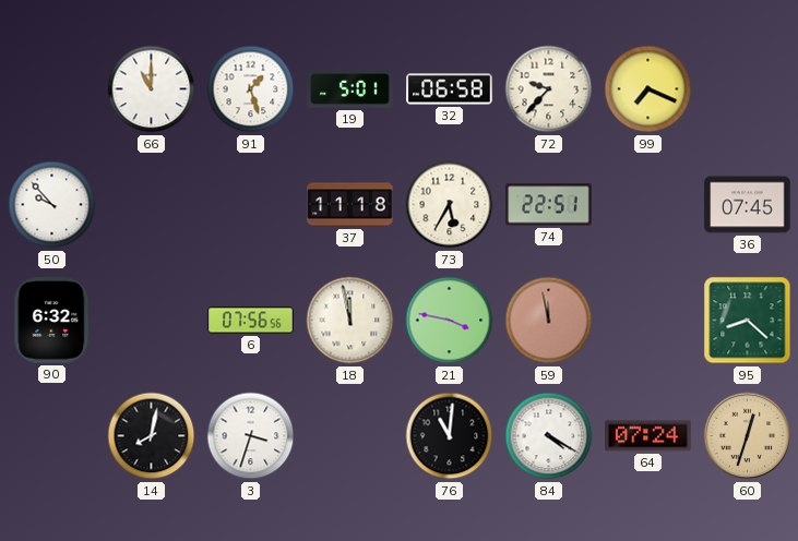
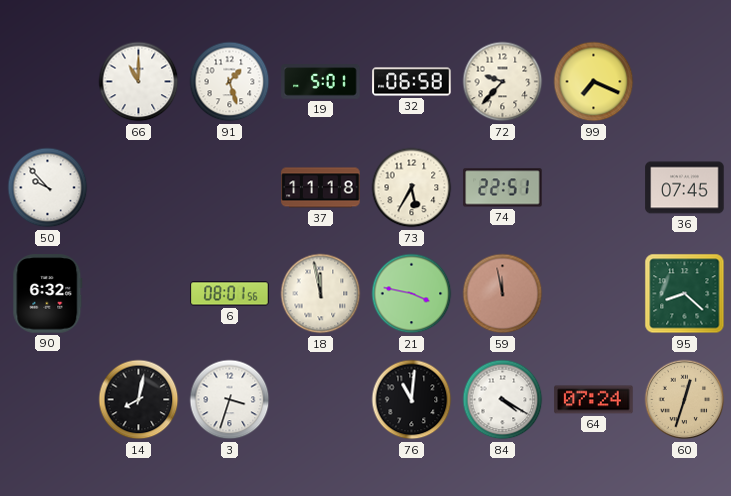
6: 07:56 -> 08:01
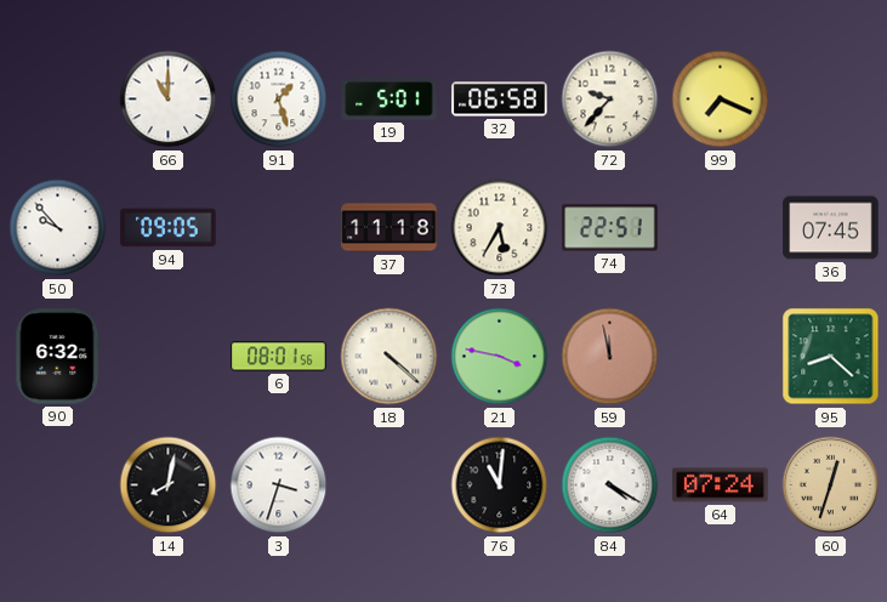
94: none -> 09:05
18: 11:58 -> 4:22
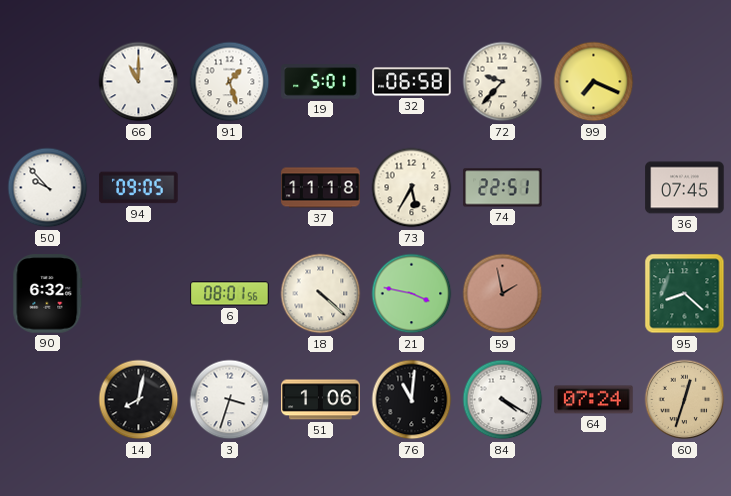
59: 11:58 -> 1:58
51: none -> 1:06
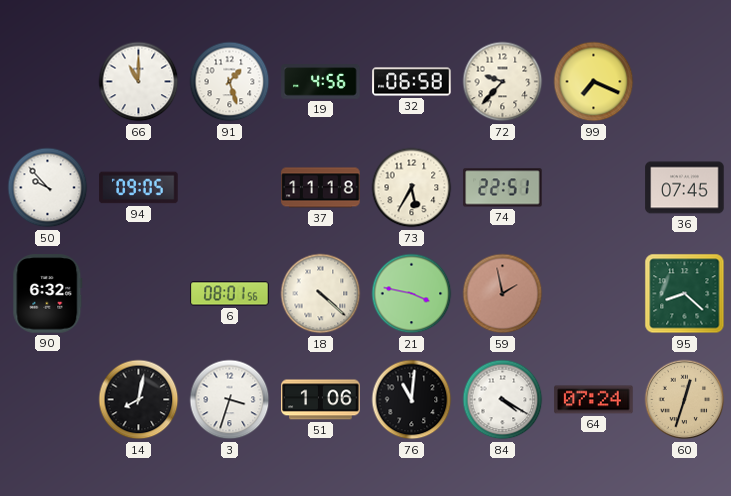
19: 5:01 -> 4:56
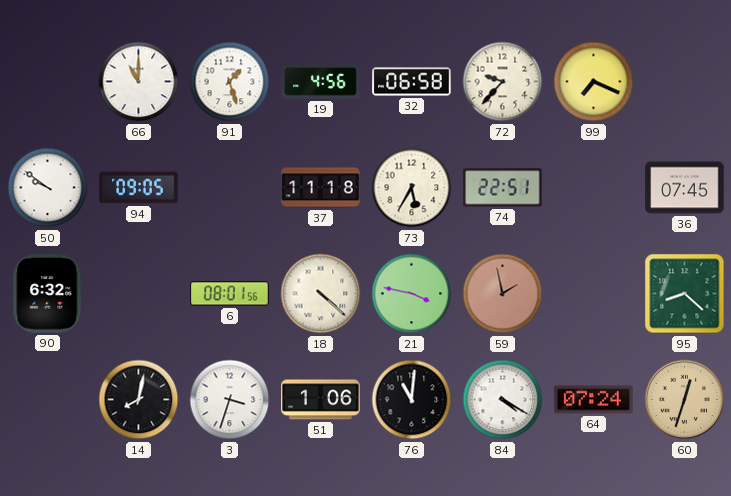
50: 9:53 -> 9:51
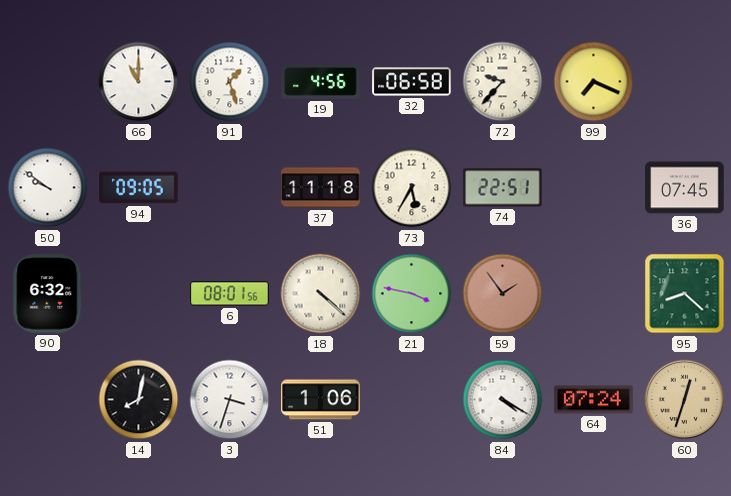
59: 1:58 -> 1:54
76: 11:01 -> none
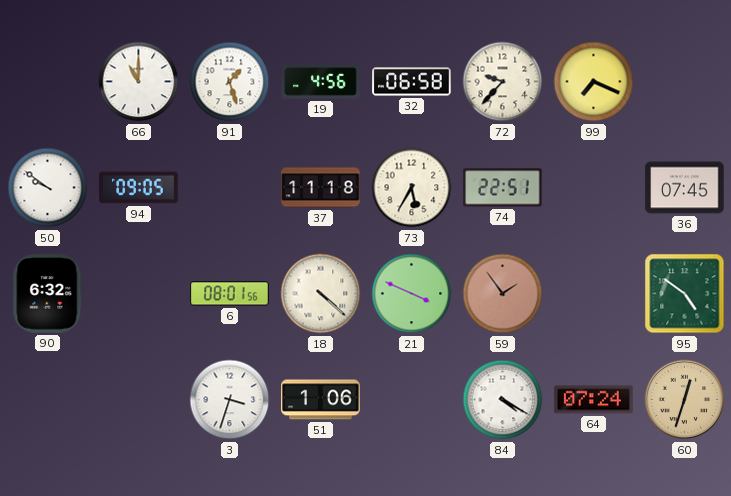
21: 3:47 -> 3:49
95: 8:22 -> 4:51
14: 8:02 -> none
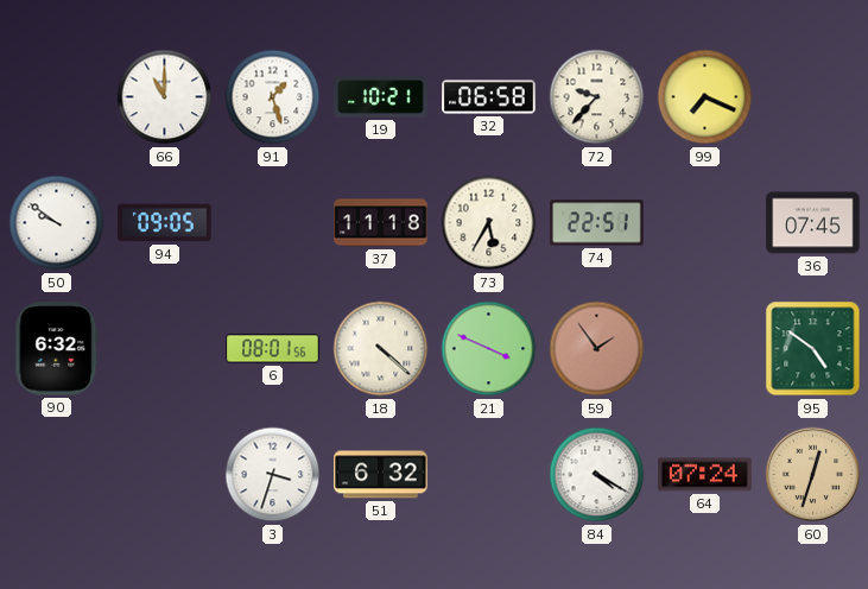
19: 4:56 -> 10:21
51: 1:06 -> 6:32
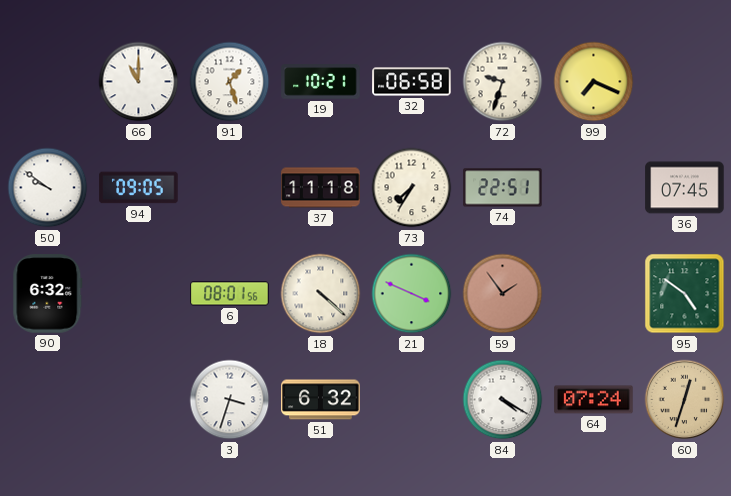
72: 9:37 -> 9:33
73: 5:35 -> 7:35
